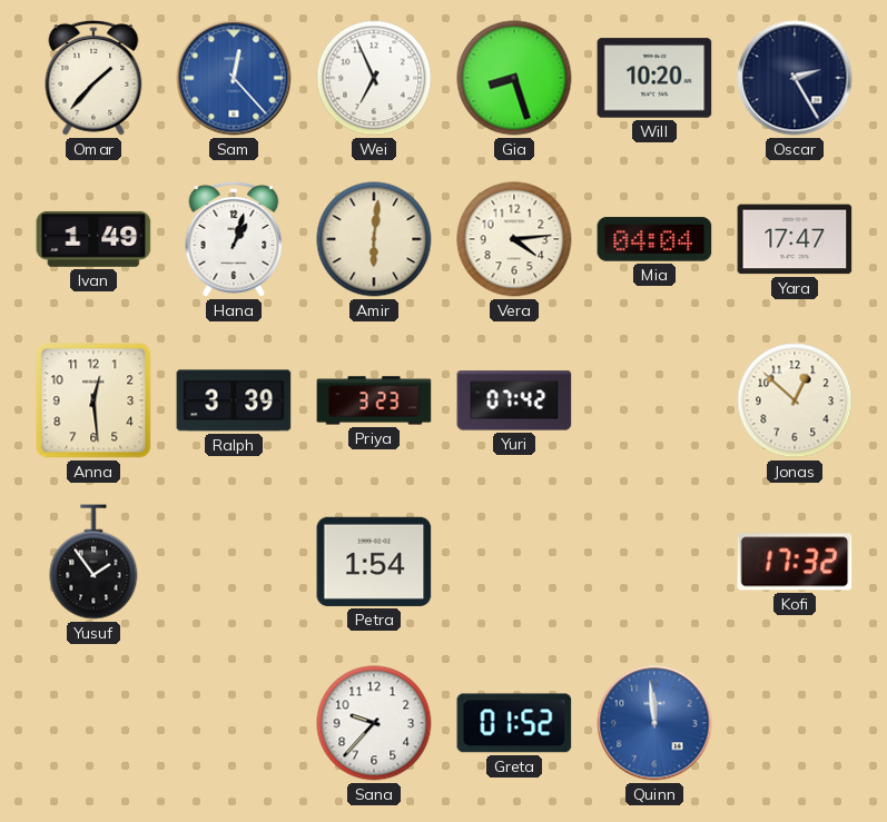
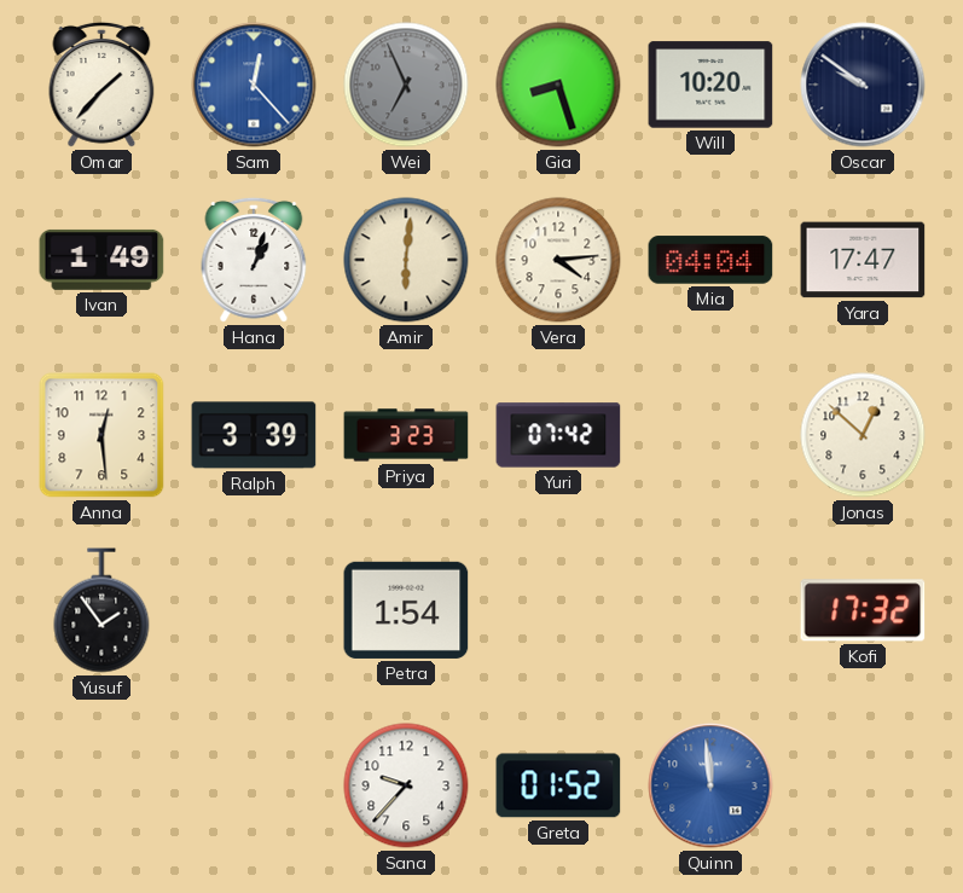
Wei dial: white -> grey
Oscar: 2:25 -> 9:51
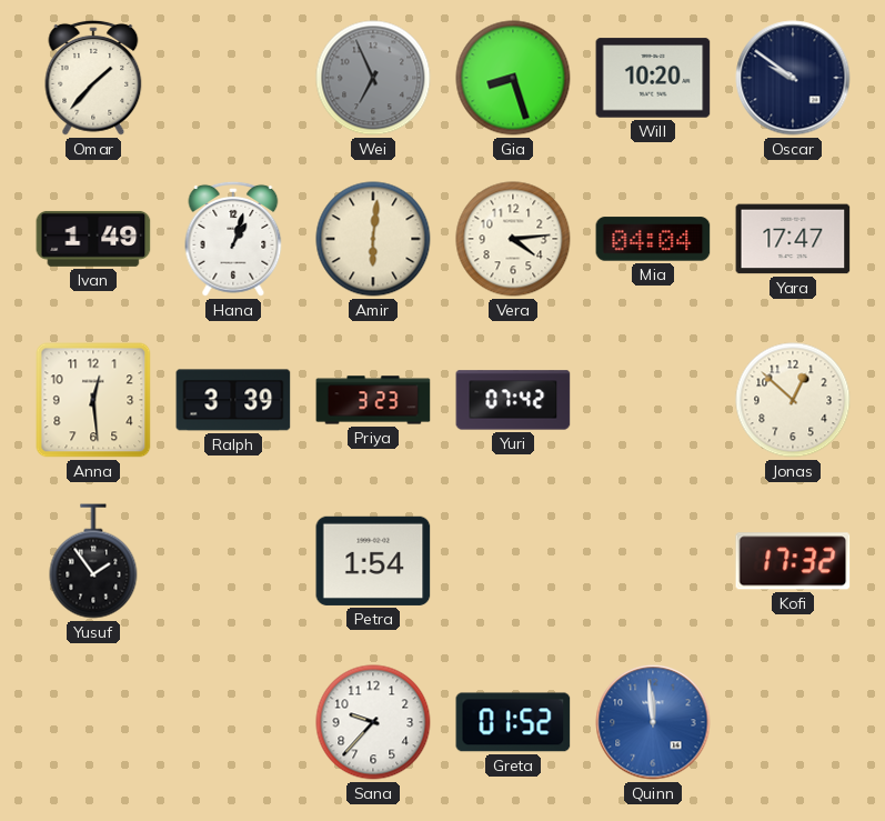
Sam: 12:23 -> none
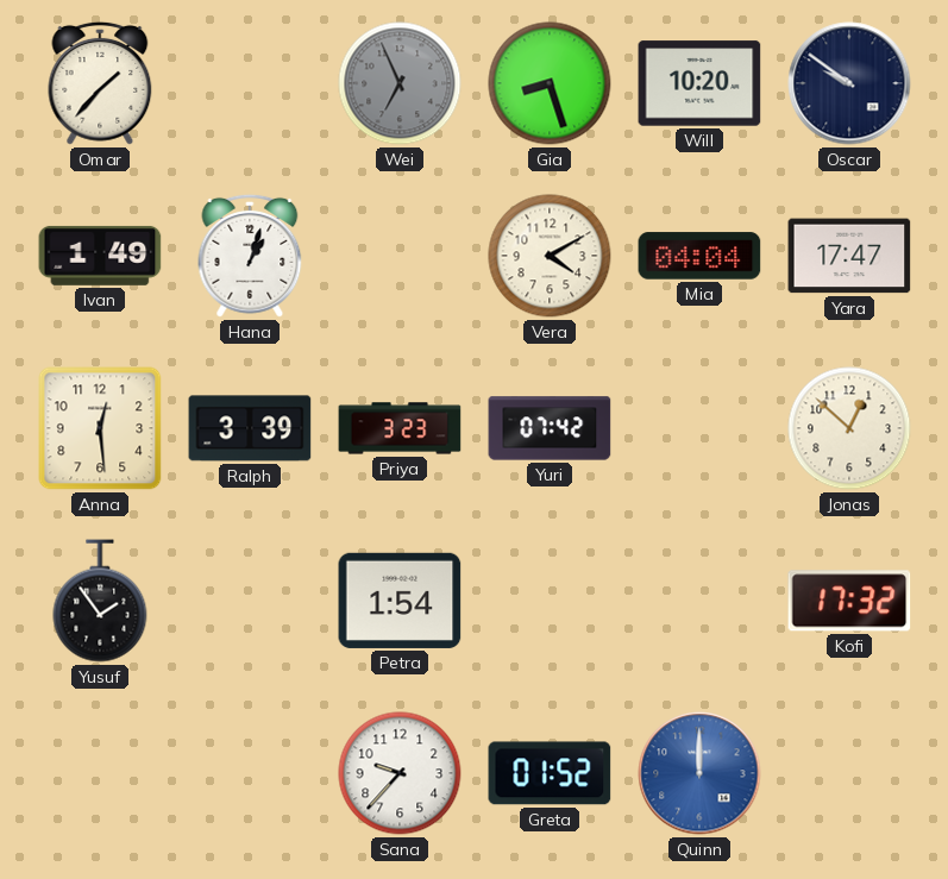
Amir: 6:01 -> none
Vera: 4:14 -> 4:10
Quinn: 11:59 -> 12:00
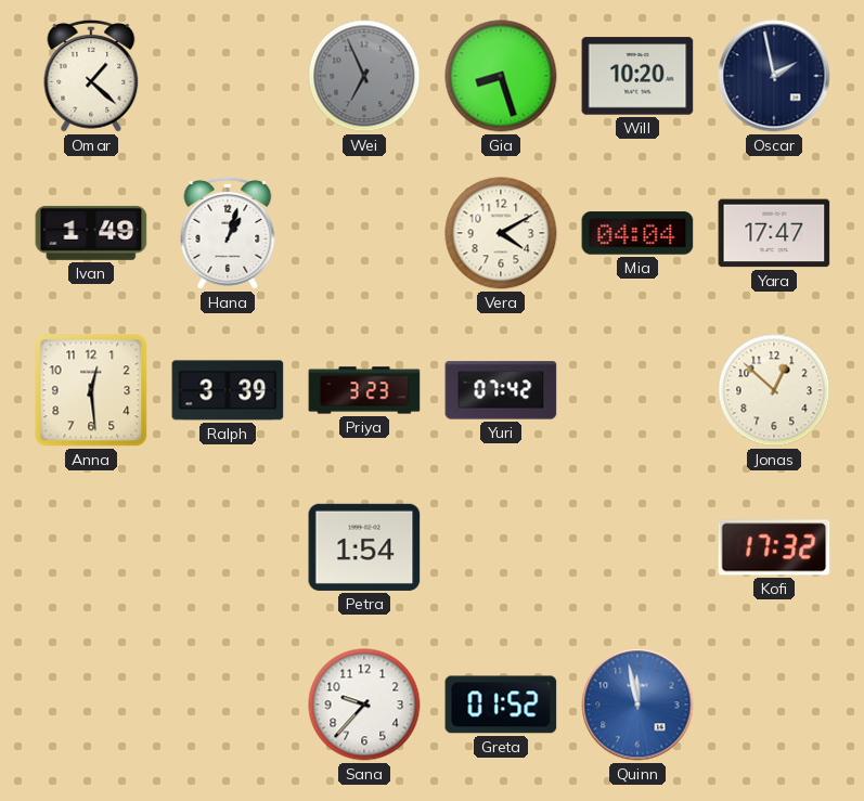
Omar: 1:37 -> 1:22
Oscar: 9:51 -> 1:58
Yusuf: 1:54 -> none
Quinn: 12:00 -> 11:58
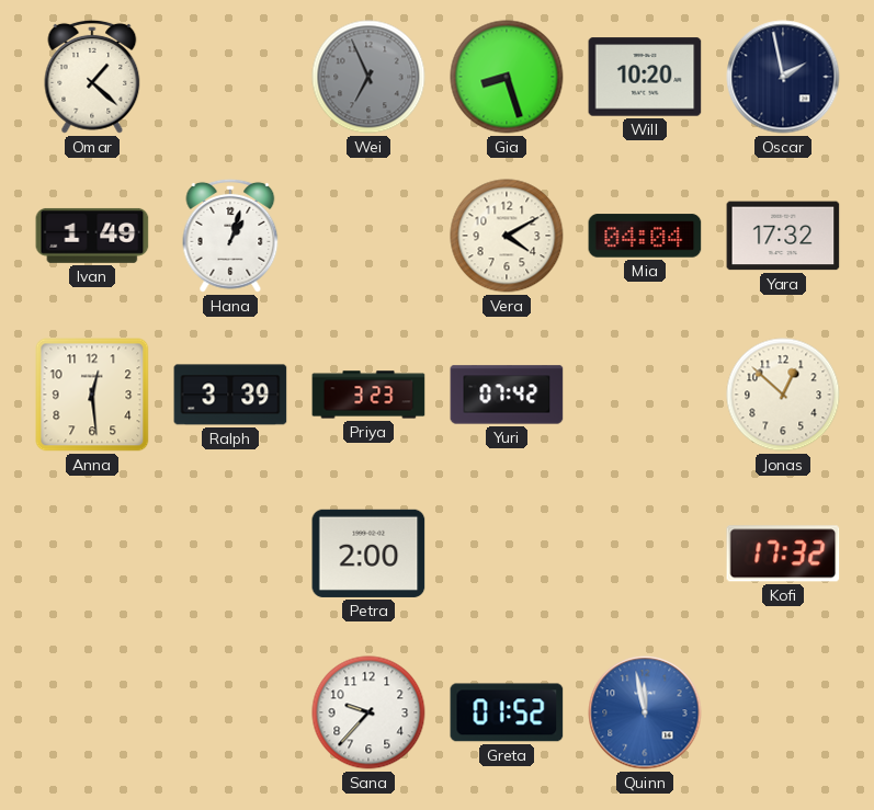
Yara: 17:47 -> 17:32
Petra: 1:54 -> 2:00
